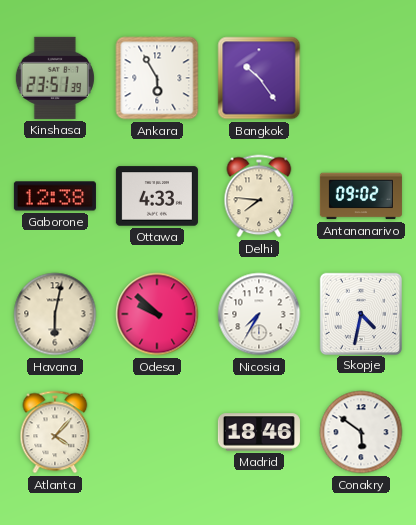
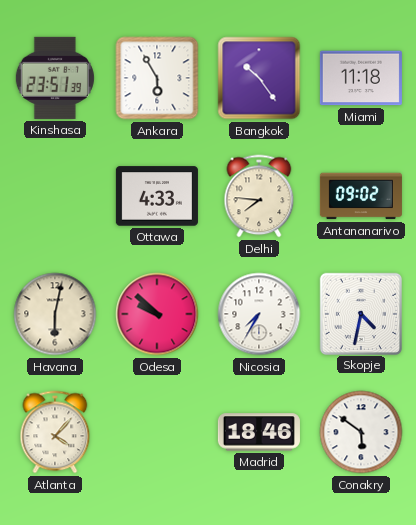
Miami: none -> 11:18
Gaborone: 12:38 -> none
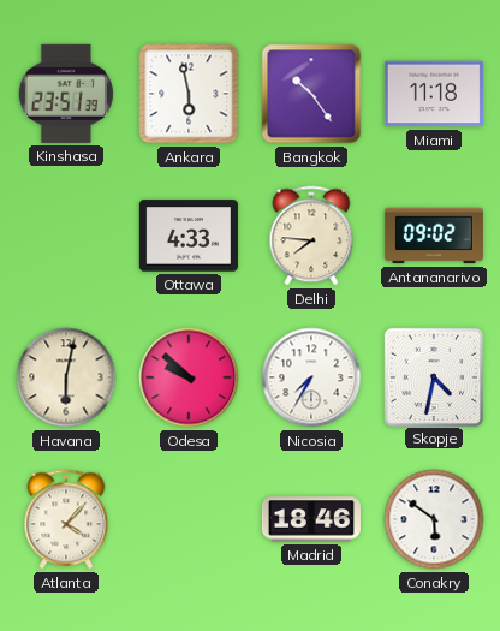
Ankara: 5:55 -> 5:58
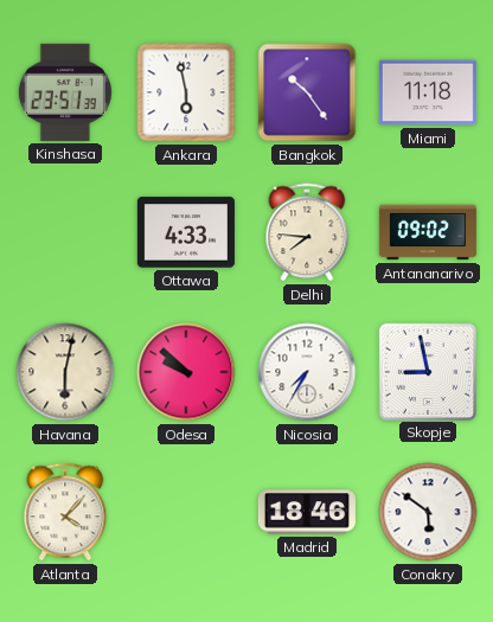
Skopje: 4:32 -> 8:58
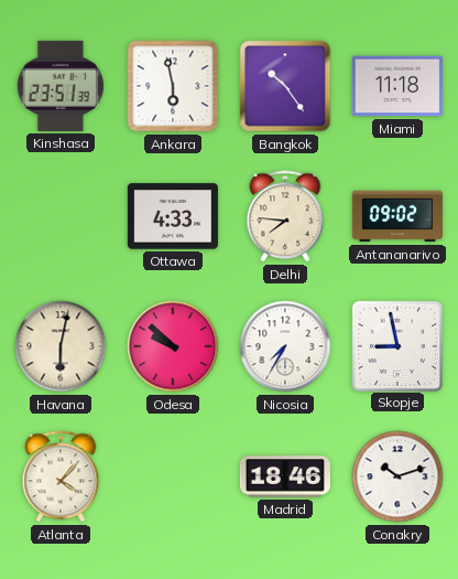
Conakry: 5:51 -> 10:12
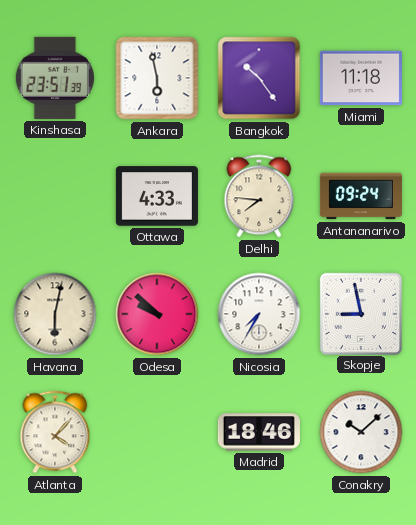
Antananarivo: 09:02 -> 09:24
Conakry: 10:12 -> 10:08
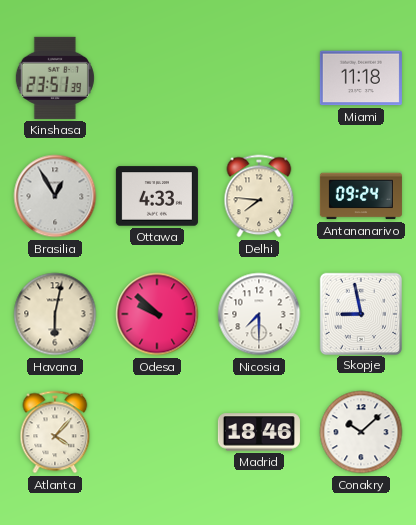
Ankara: 5:58 -> none
Bangkok: 10:24 -> none
Brasilia: none -> 12:55
Nicosia: 7:35 -> 7:30
